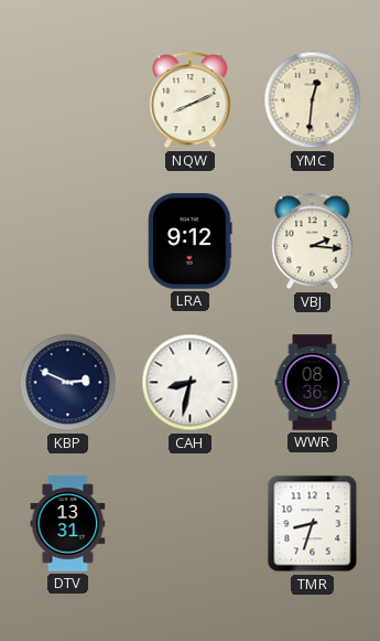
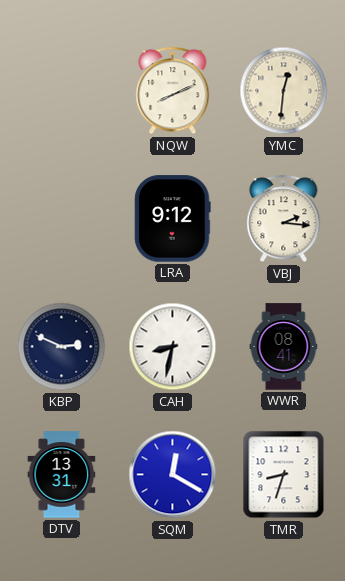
WWR: 08:36 -> 08:41
SQM: none -> 12:20
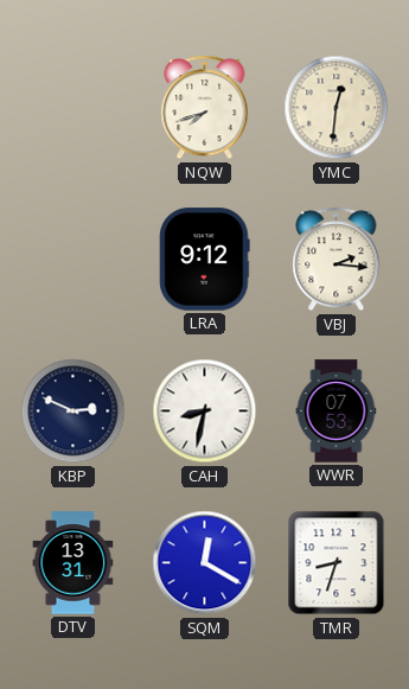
NQW: 8:11 -> 7:42
WWR: 08:41 -> 07:53
